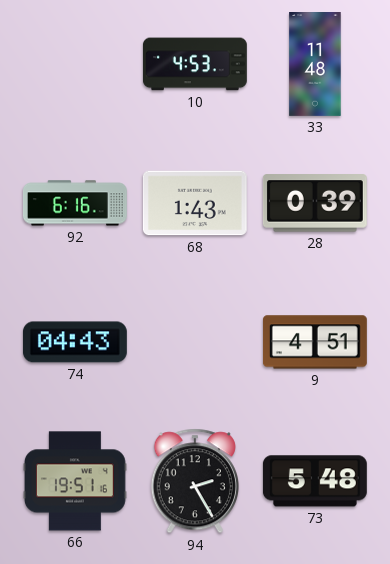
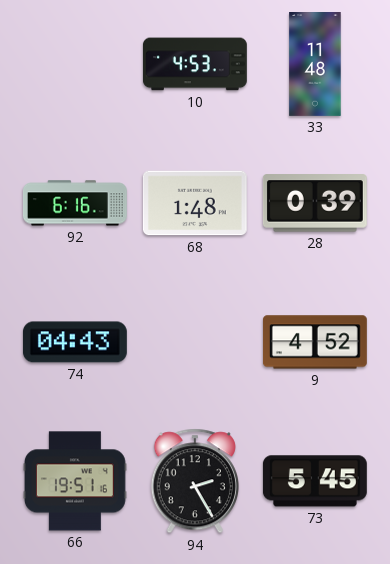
68: 1:43 -> 1:48
9: 4:51 -> 4:52
73: 5:48 -> 5:45
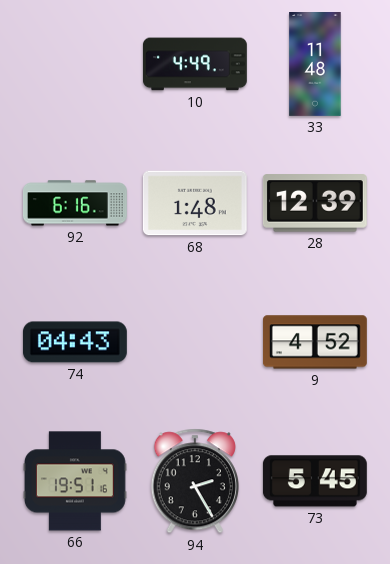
10: 4:53 -> 4:49
28: 0:39 -> 12:39
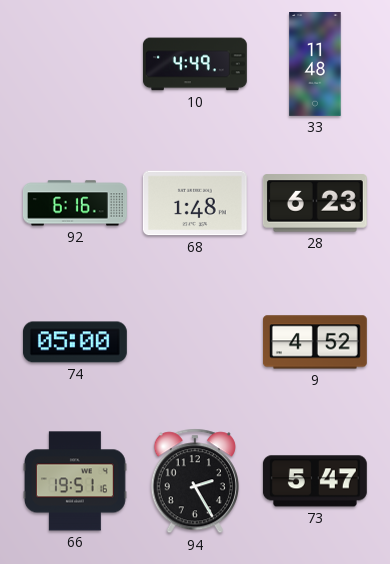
28: 12:39 -> 6:23
74: 04:43 -> 05:00
73: 5:45 -> 5:47
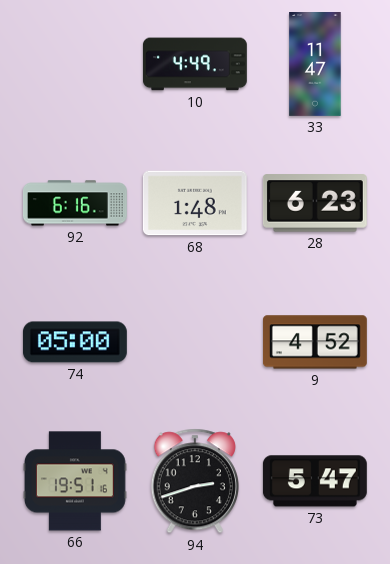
33: 11:48 -> 11:47
94: 2:25 -> 2:42
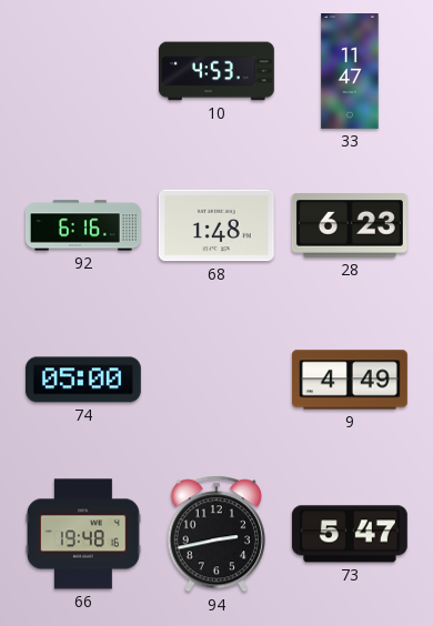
10: 4:49 -> 4:53
9: 4:52 -> 4:49
66: 19:51 -> 19:48
94: 2:42 -> 2:43
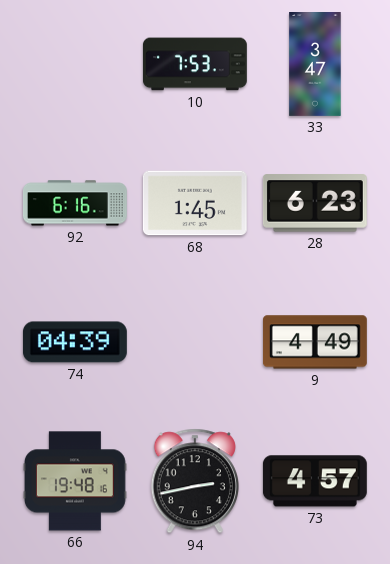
10: 4:53 -> 7:53
33: 11:47 -> 3:47
68: 1:48 -> 1:45
74: 05:00 -> 04:39
73: 5:47 -> 4:57
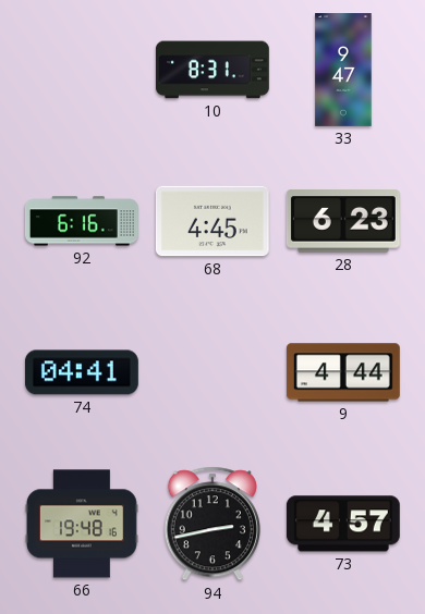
10: 7:53 -> 8:31
33: 3:47 -> 9:47
68: 1:45 -> 4:45
74: 04:39 -> 04:41
9: 4:49 -> 4:44
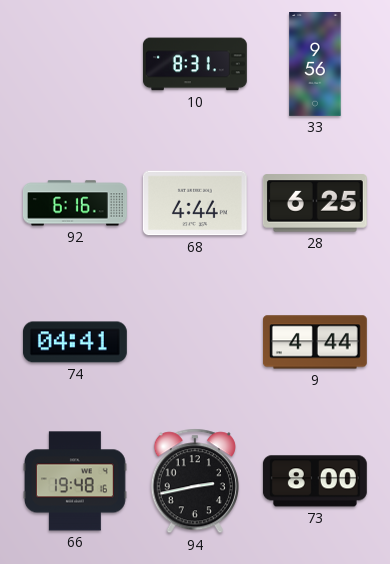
33: 9:47 -> 9:56
68: 4:45 -> 4:44
28: 6:23 -> 6:25
73: 4:57 -> 8:00
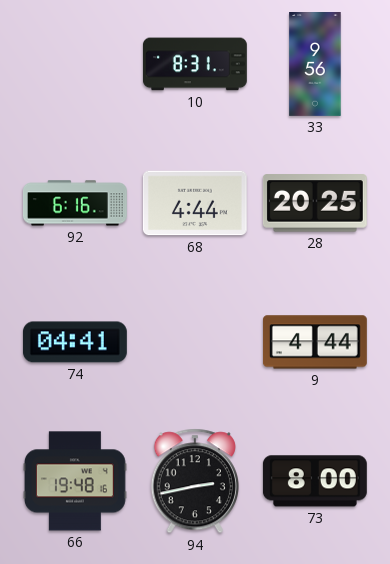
28: 6:25 -> 20:25
